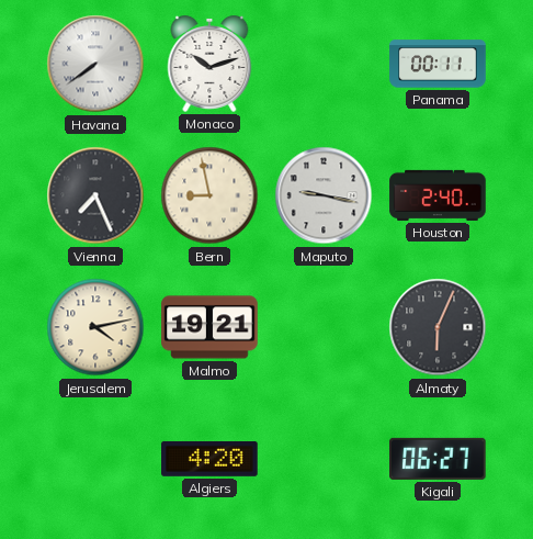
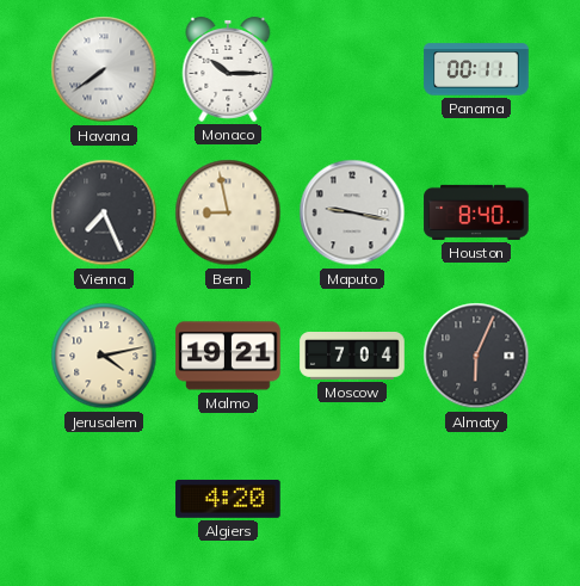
Monaco: 10:12 -> 10:15
Houston: 2:40 -> 8:40
Moscow: none -> 7:04
Kigali: 06:27 -> none
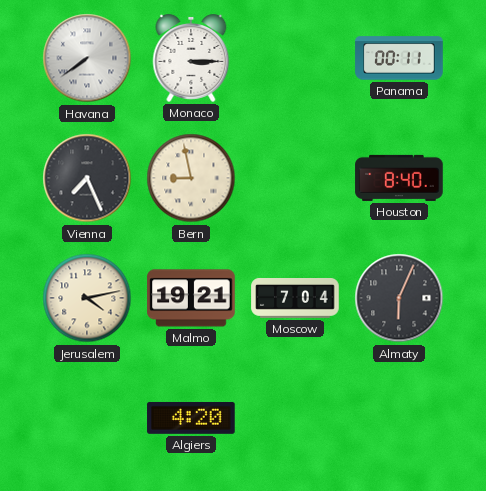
Monaco: 10:15 -> 3:15
Maputo: 9:17 -> none
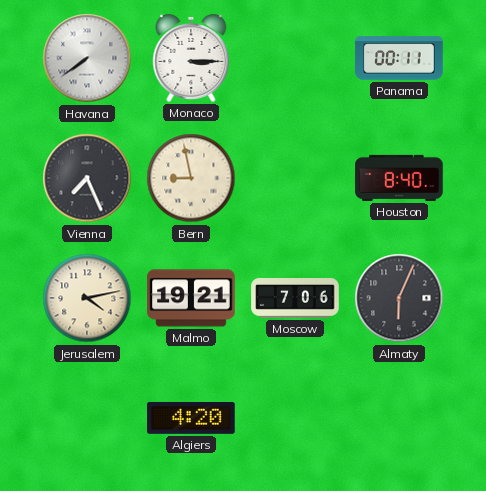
Moscow: 7:04 -> 7:06
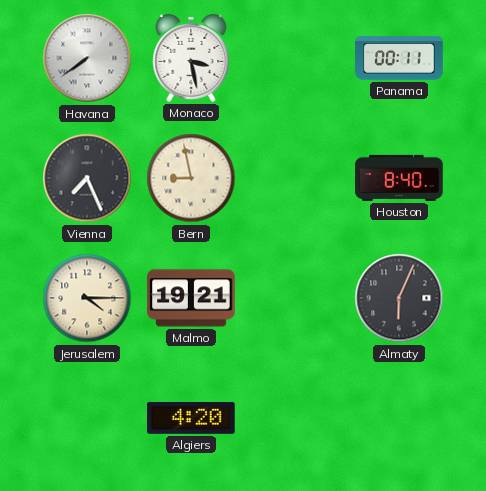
Monaco: 3:15 -> 3:28
Jerusalem: 4:13 -> 4:15
Moscow: 7:06 -> none
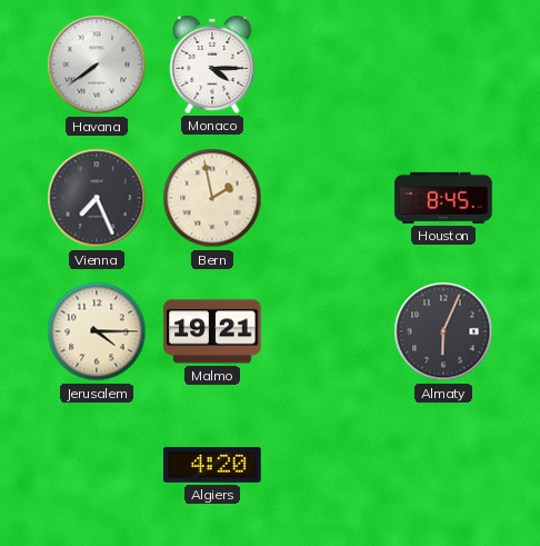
Monaco: 3:28 -> 4:15
Panama: 00:11 -> none
Bern: 8:58 -> 1:58
Houston: 8:40 -> 8:45
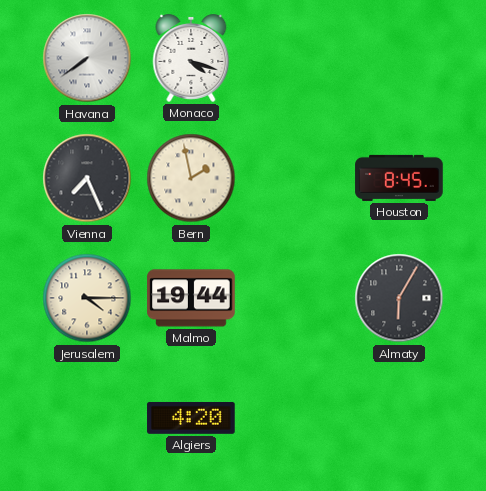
Monaco: 4:15 -> 4:18
Malmo: 19:21 -> 19:44
Almaty: 6:04 -> 6:05
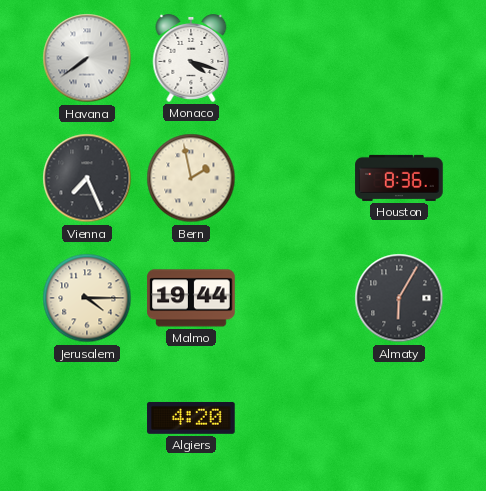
Houston: 8:45 -> 8:36
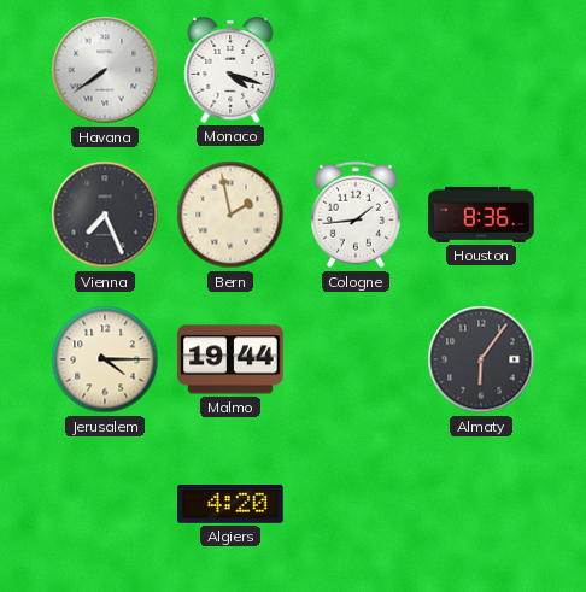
Cologne: none -> 1:44
Almaty: 6:05 -> 6:06
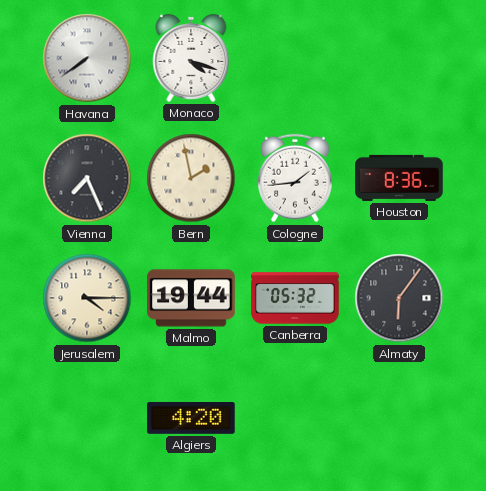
Canberra: none -> 05:32
